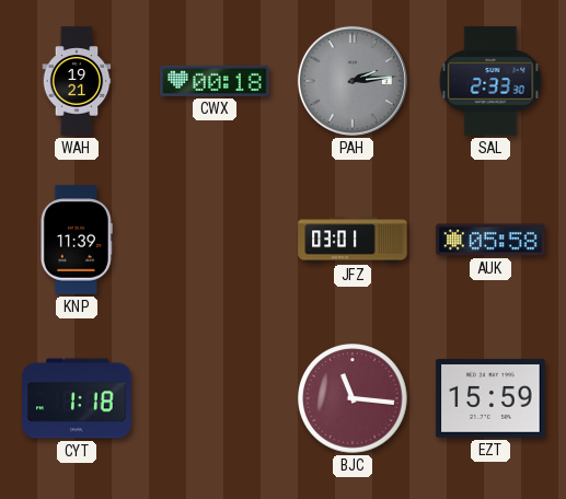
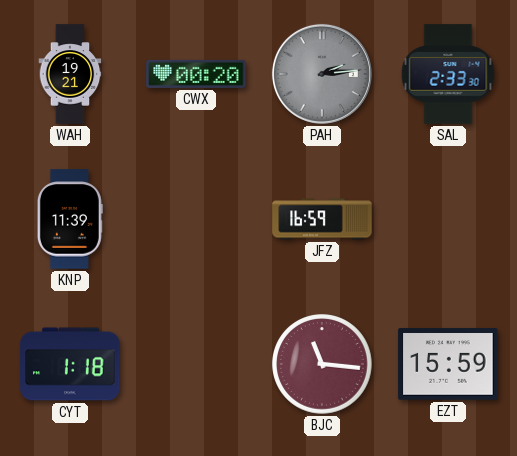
CWX: 00:18 -> 00:20
JFZ: 03:01 -> 16:59
AUK: 05:58 -> none
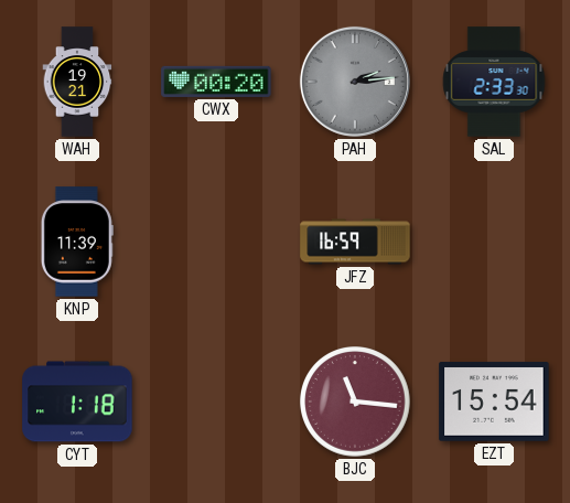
EZT: 15:59 -> 15:54
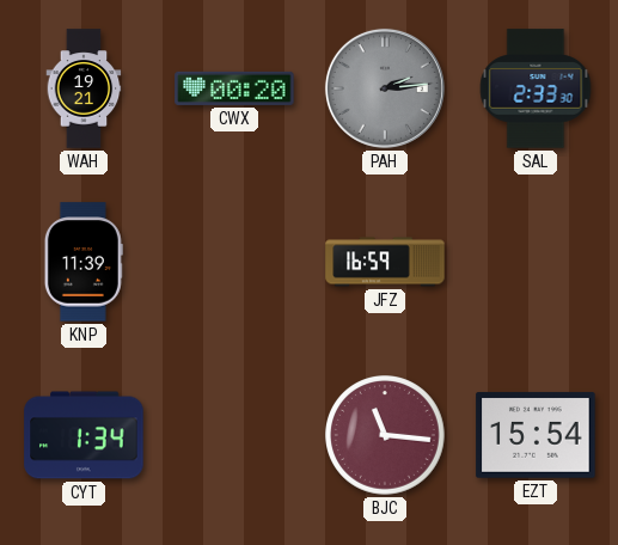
CYT: 1:18 -> 1:34
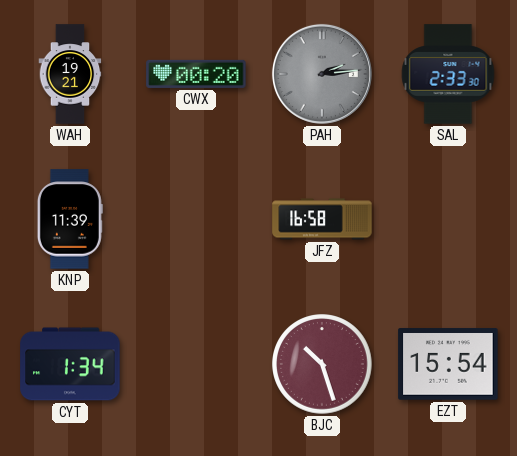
JFZ: 16:59 -> 16:58
BJC: 11:16 -> 10:27
